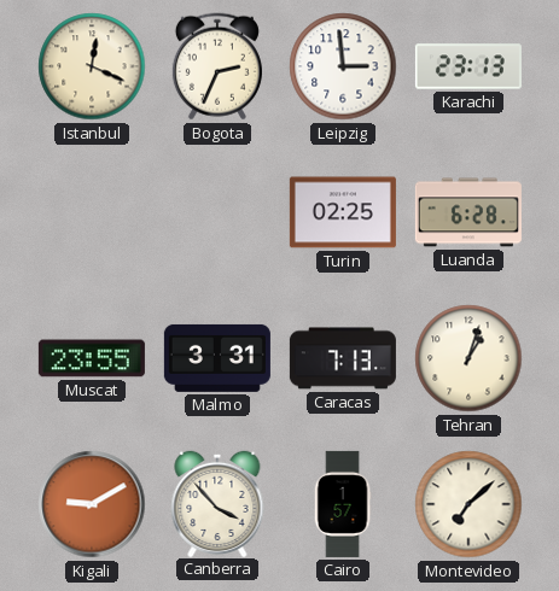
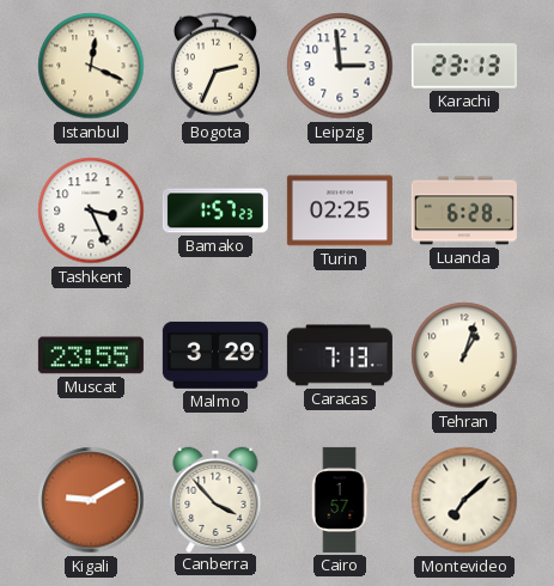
Tashkent: none -> 3:26
Bamako: none -> 1:57
Malmo: 3:31 -> 3:29
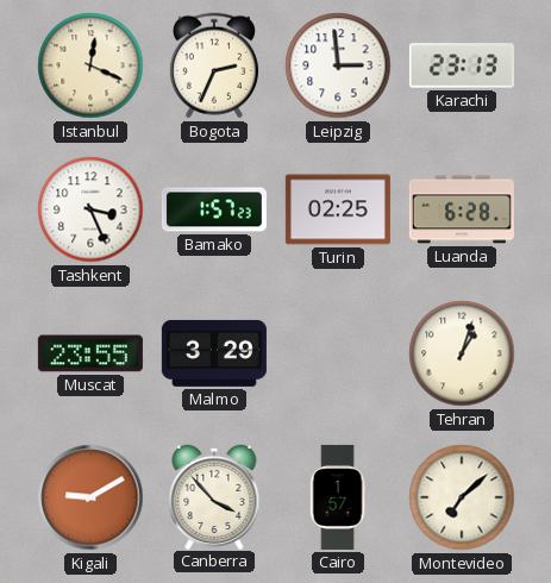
Caracas: 7:13 -> none
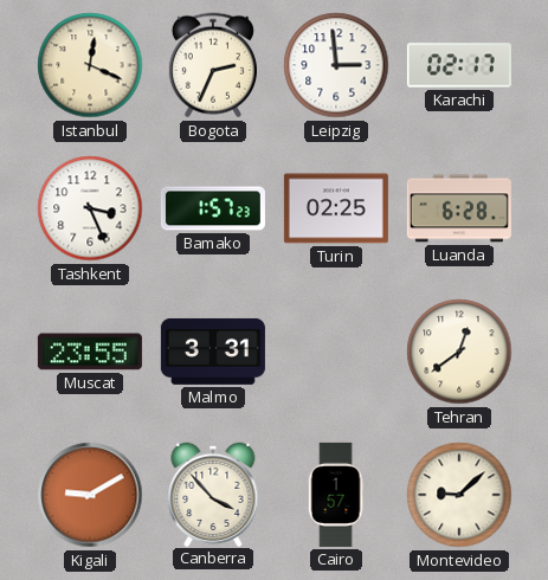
Karachi: 23:13 -> 02:17
Malmo: 3:29 -> 3:31
Tehran: 1:03 -> 12:39
Montevideo: 7:08 -> 9:08
